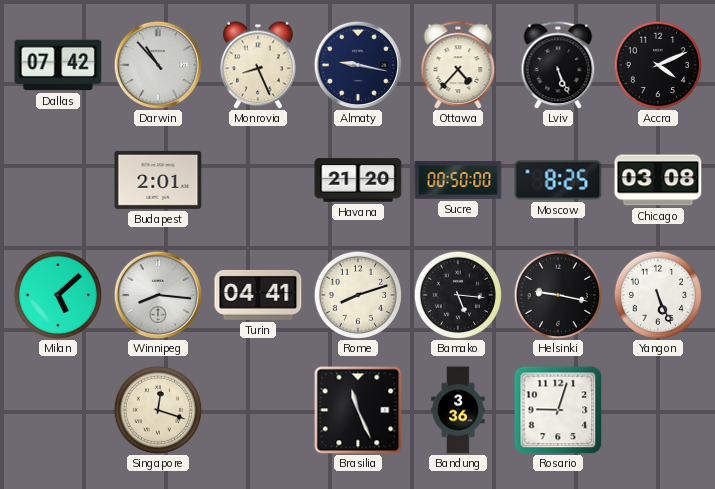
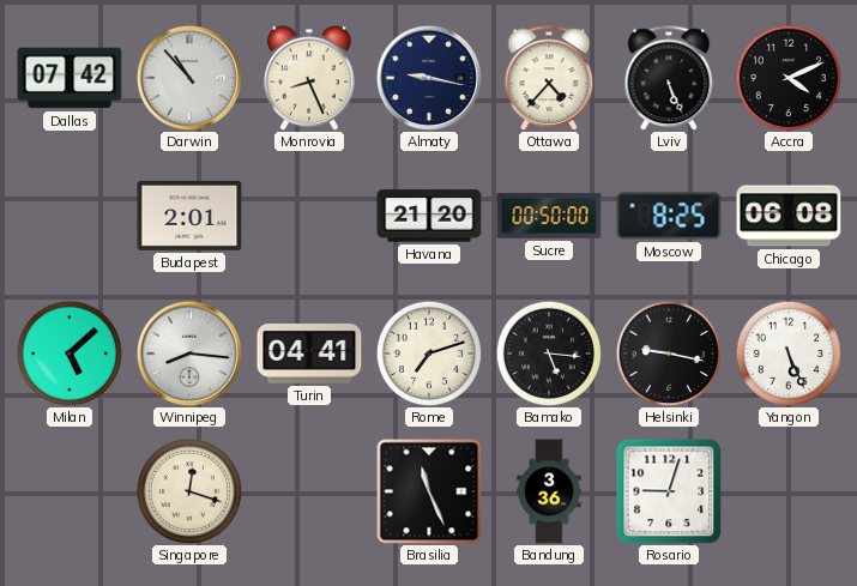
Chicago: 03:08 -> 06:08
Rome: 8:12 -> 7:12
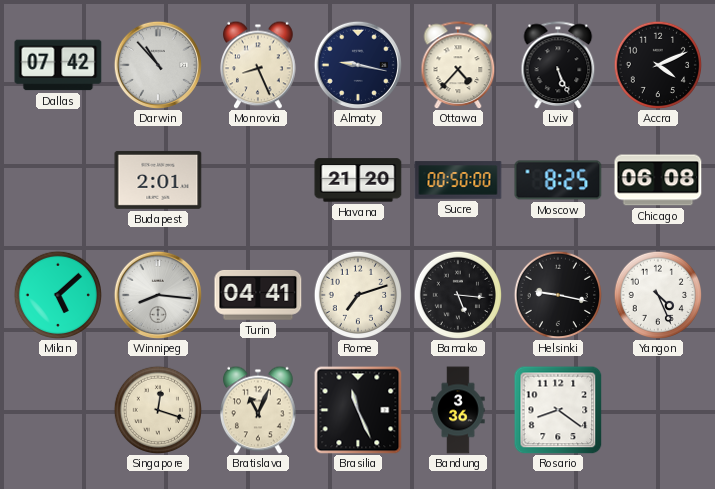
Yangon: 5:26 -> 4:26
Bratislava: none -> 11:04
Rosario: 9:03 -> 8:21
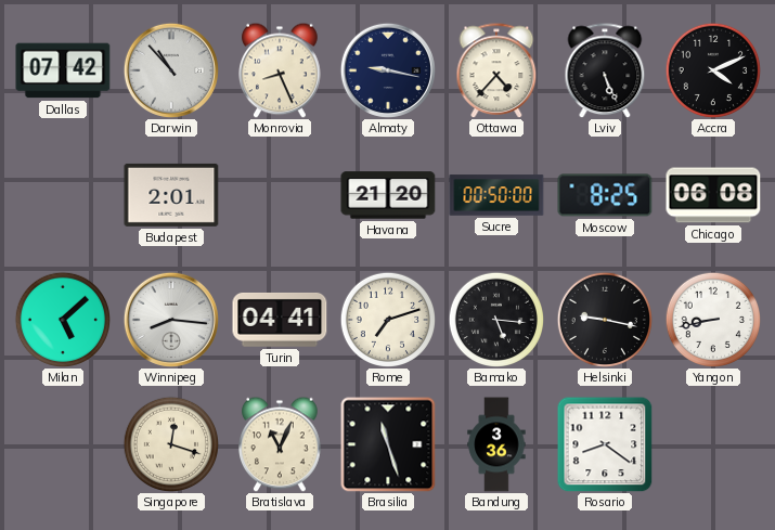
Yangon: 4:26 -> 8:43
Brasilia: 11:26 -> 11:27
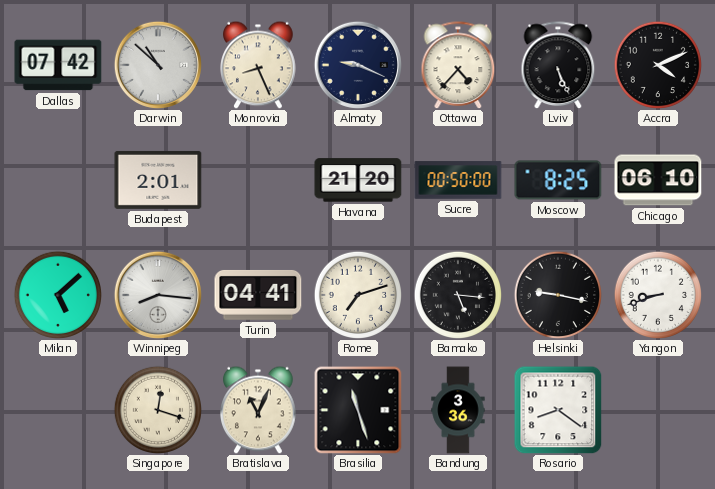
Darwin: 10:53 -> 10:52
Almaty: 9:17 -> 9:19
Chicago: 06:08 -> 06:10
Yangon: 8:43 -> 8:42
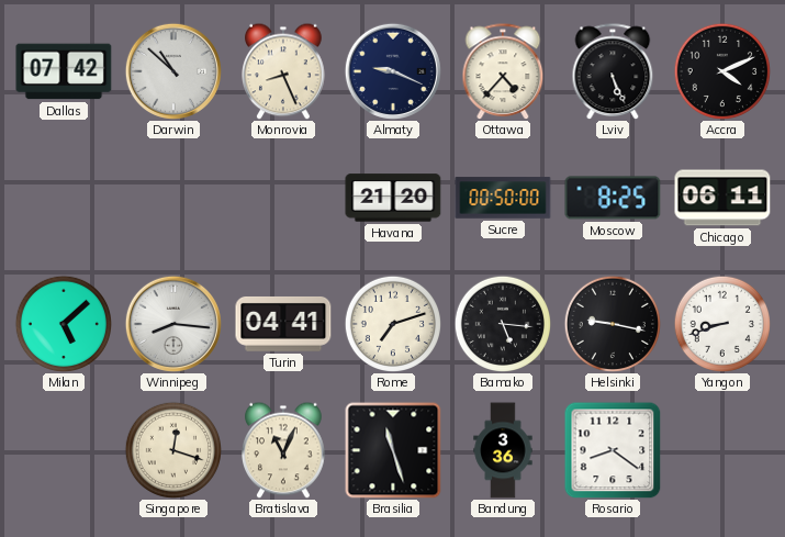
Budapest: 2:01 -> none
Chicago: 06:10 -> 06:11
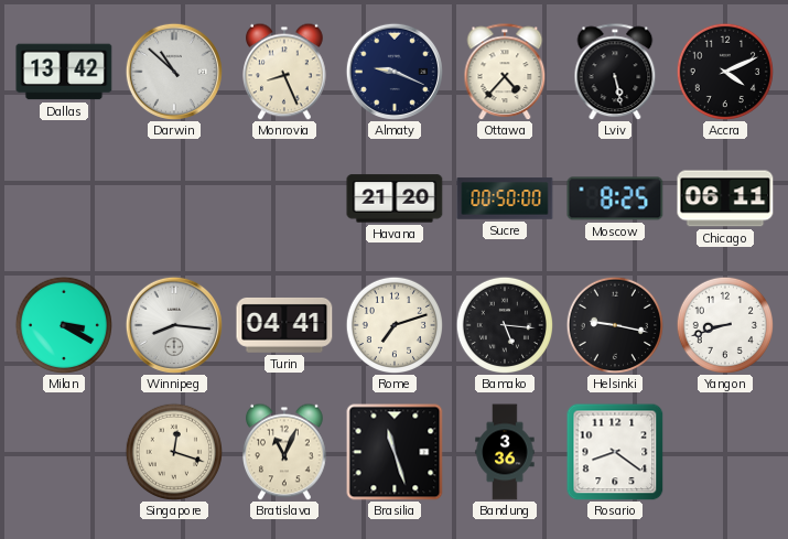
Dallas: 07:42 -> 13:42
Lviv: 5:26 -> 5:28
Milan: 5:08 -> 3:20
